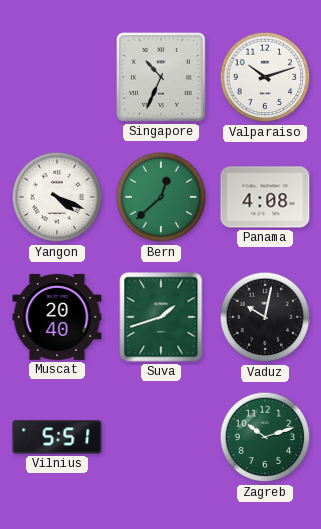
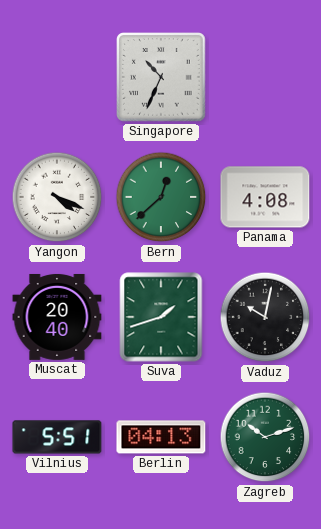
Valparaiso: 10:12 -> none
Berlin: none -> 04:13
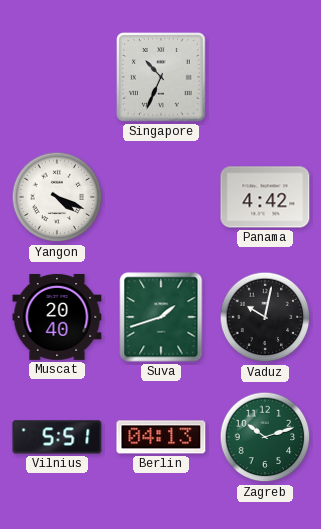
Bern: 12:38 -> none
Panama: 4:08 -> 4:42
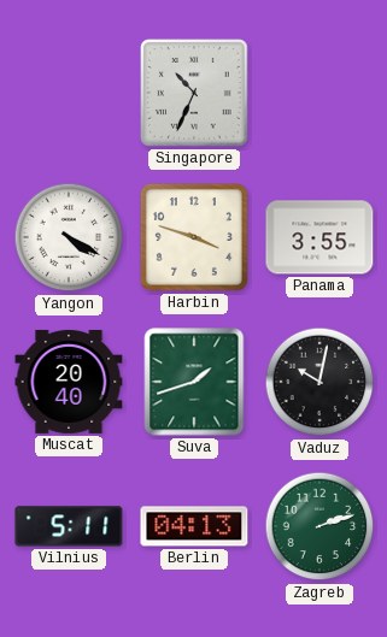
Yangon: 4:19 -> 4:20
Harbin: none -> 3:48
Panama: 4:42 -> 3:55
Vilnius: 5:51 -> 5:11
Zagreb: 10:12 -> 2:12
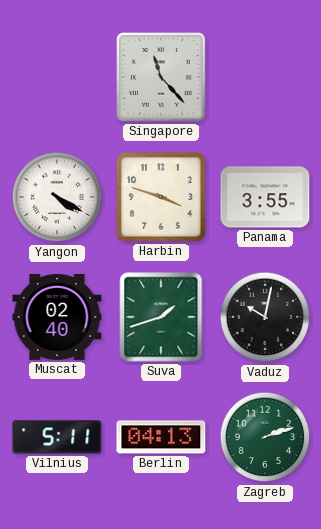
Singapore: 10:34 -> 11:23
Muscat: 20:40 -> 02:40
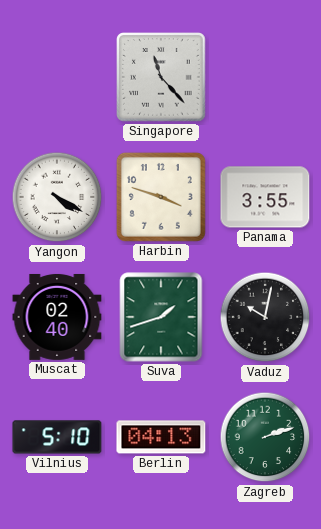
Vilnius: 5:11 -> 5:10
